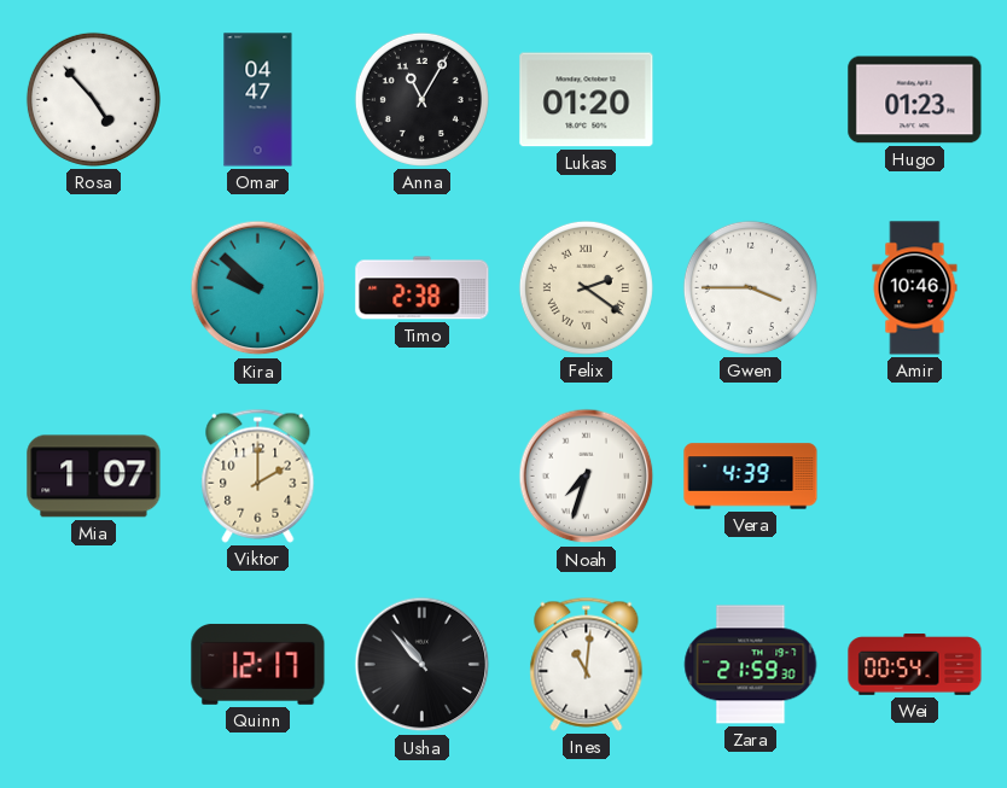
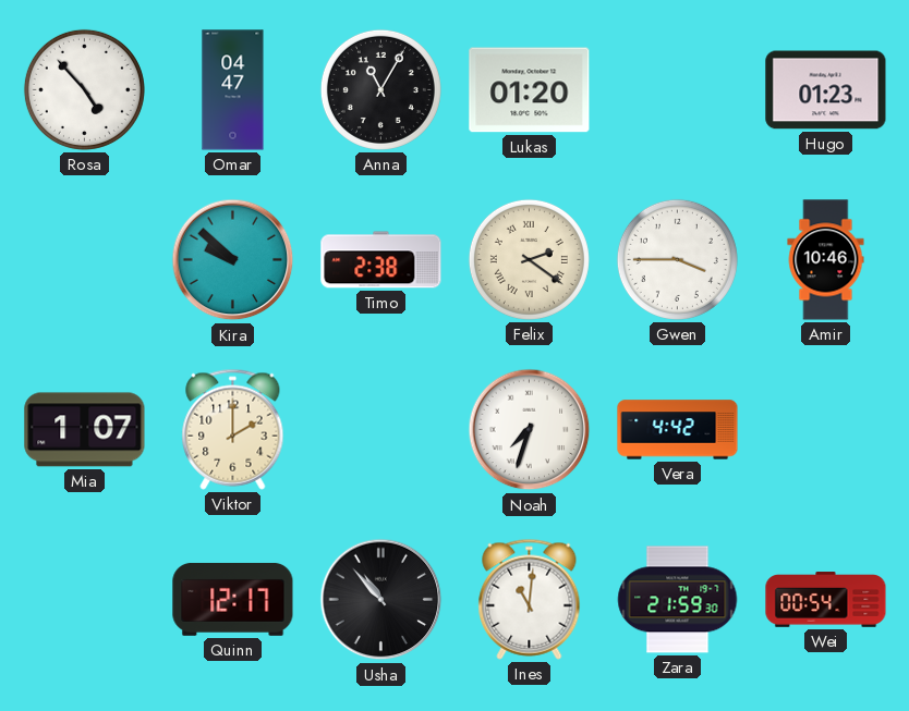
Vera: 4:39 -> 4:42
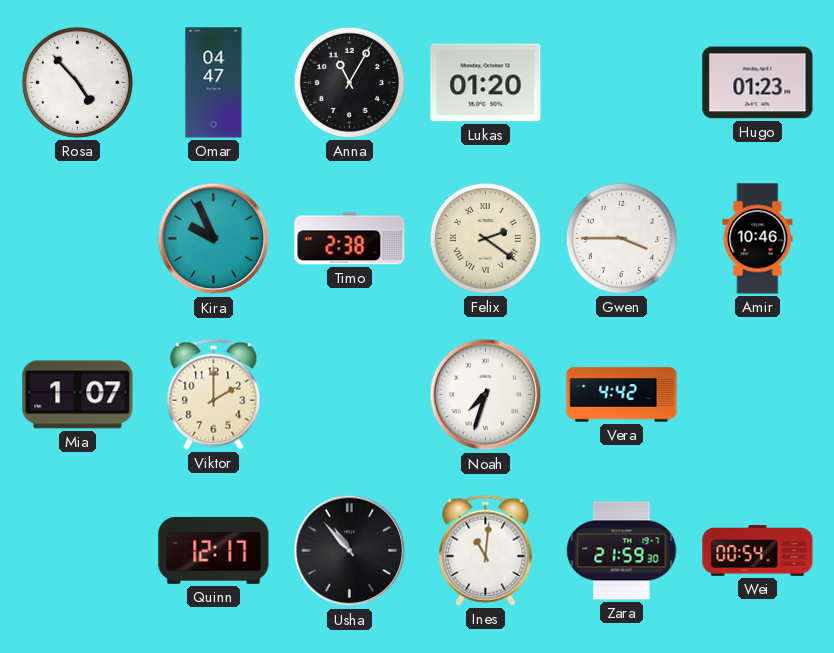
Kira: 9:52 -> 9:56
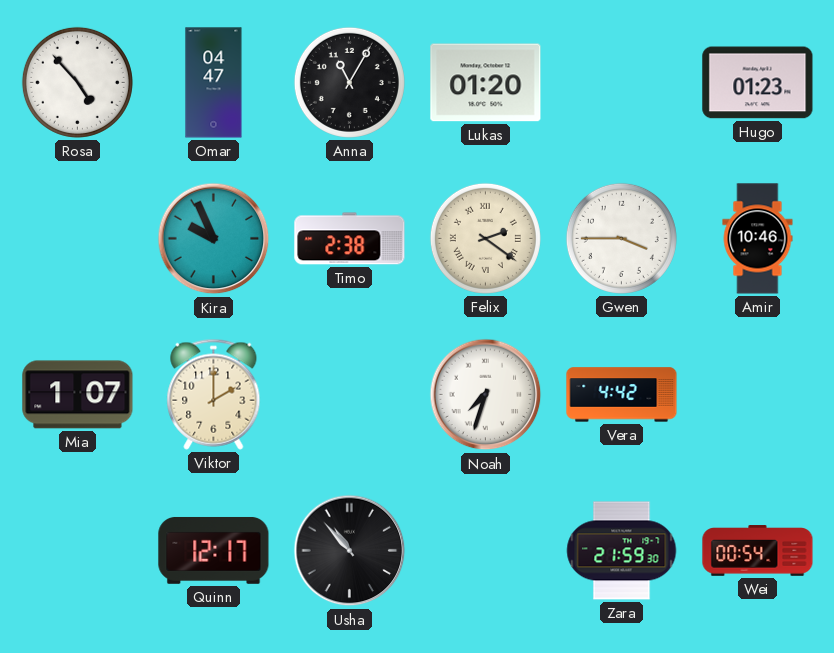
Ines: 11:01 -> none
